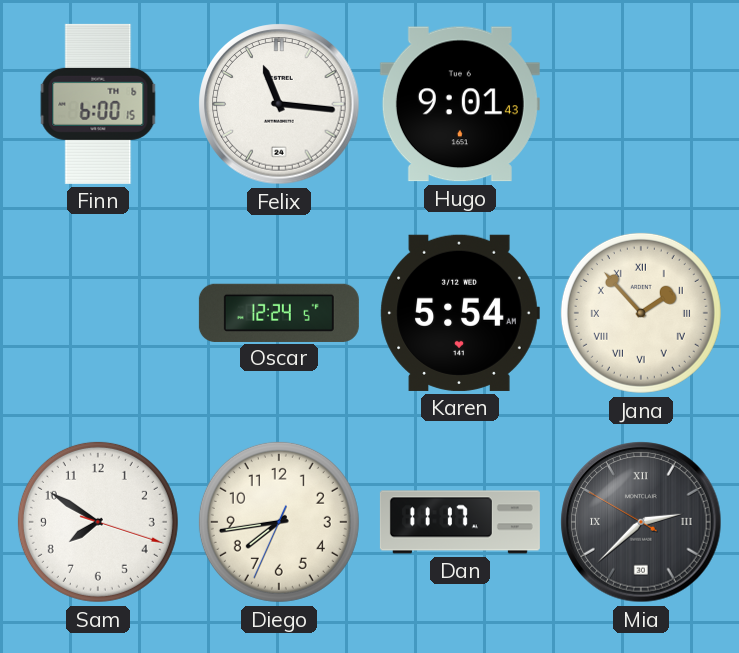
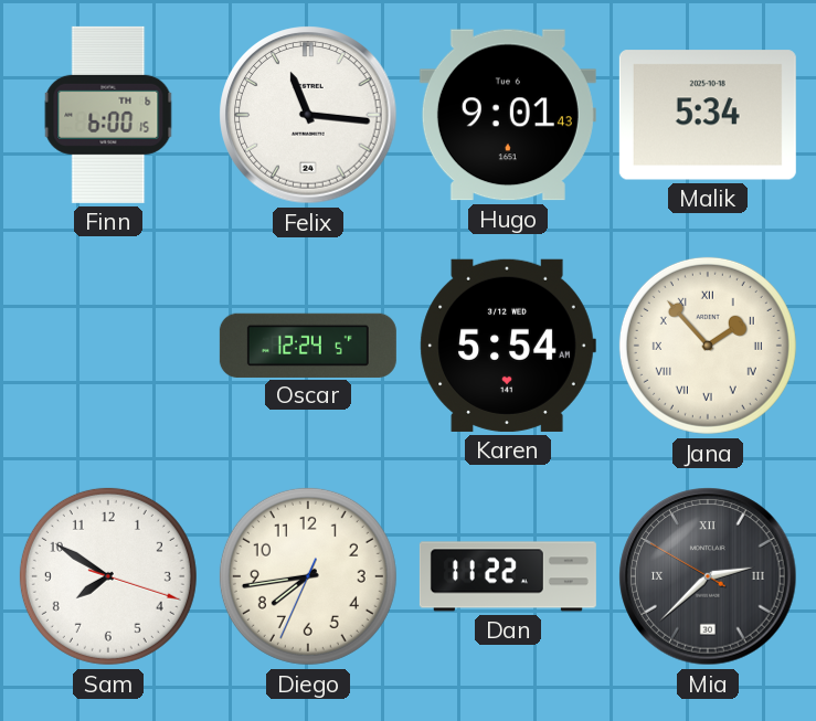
Malik: none -> 5:34
Dan: 11:17 -> 11:22
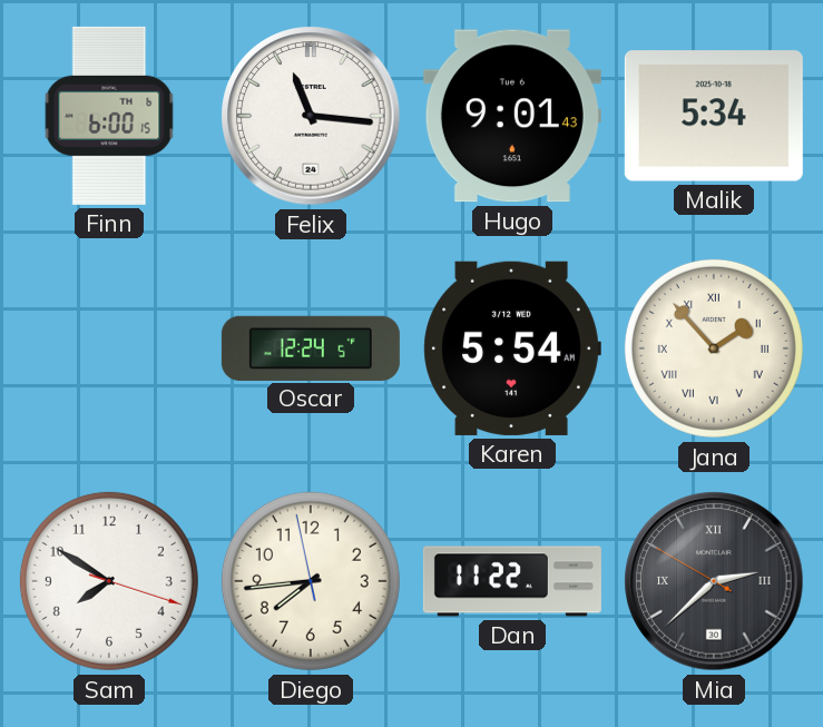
Diego: 7:43:34 -> 7:43:58
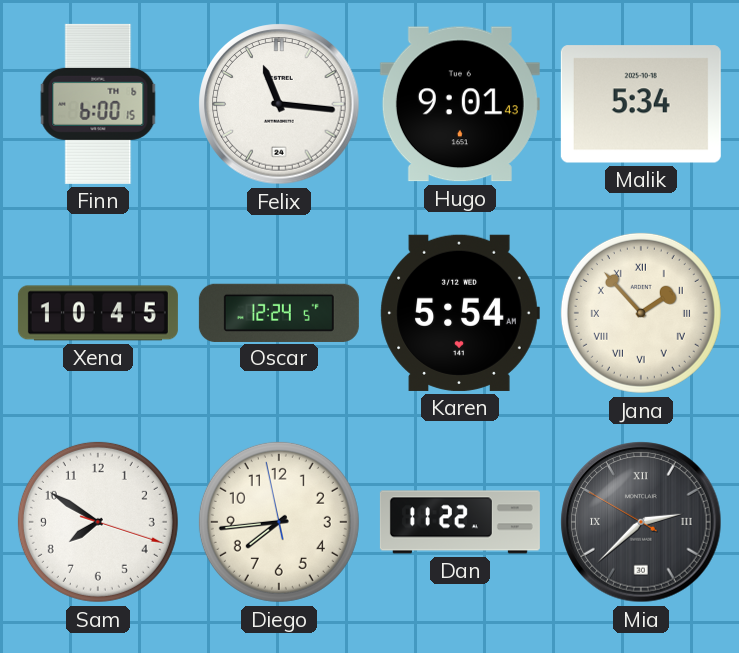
Xena: none -> 10:45
